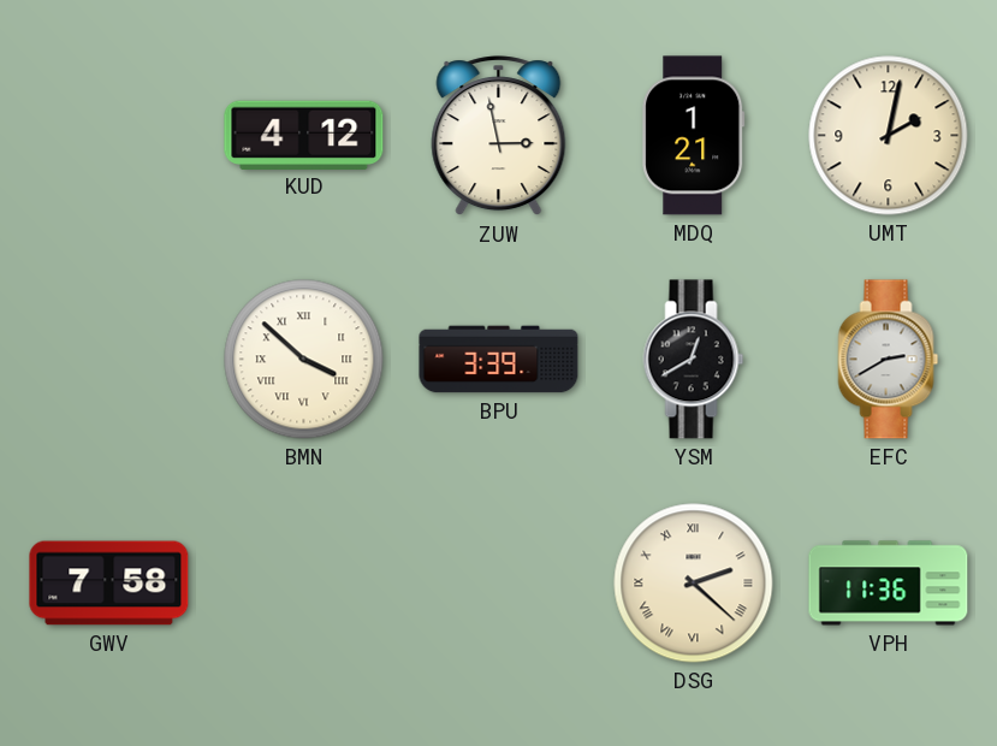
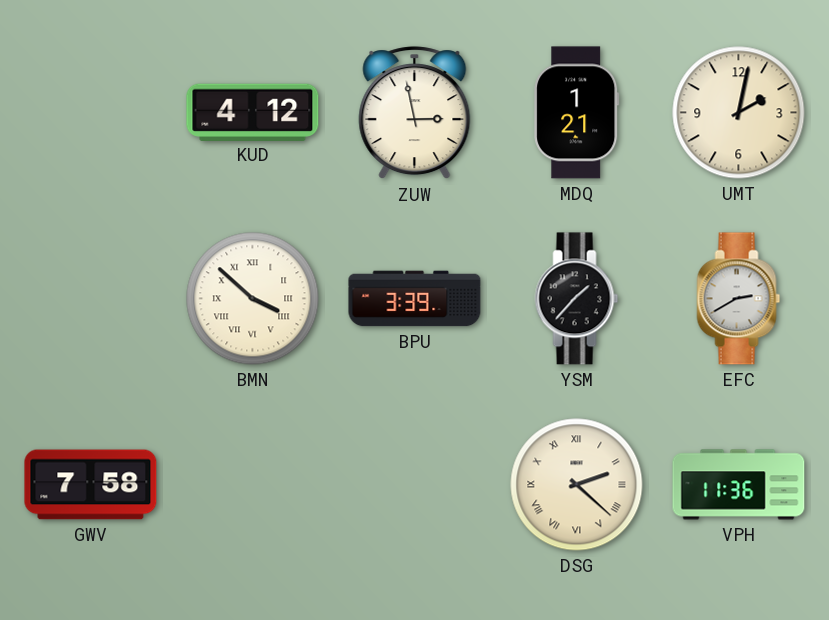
YSM: 12:40 -> 1:37
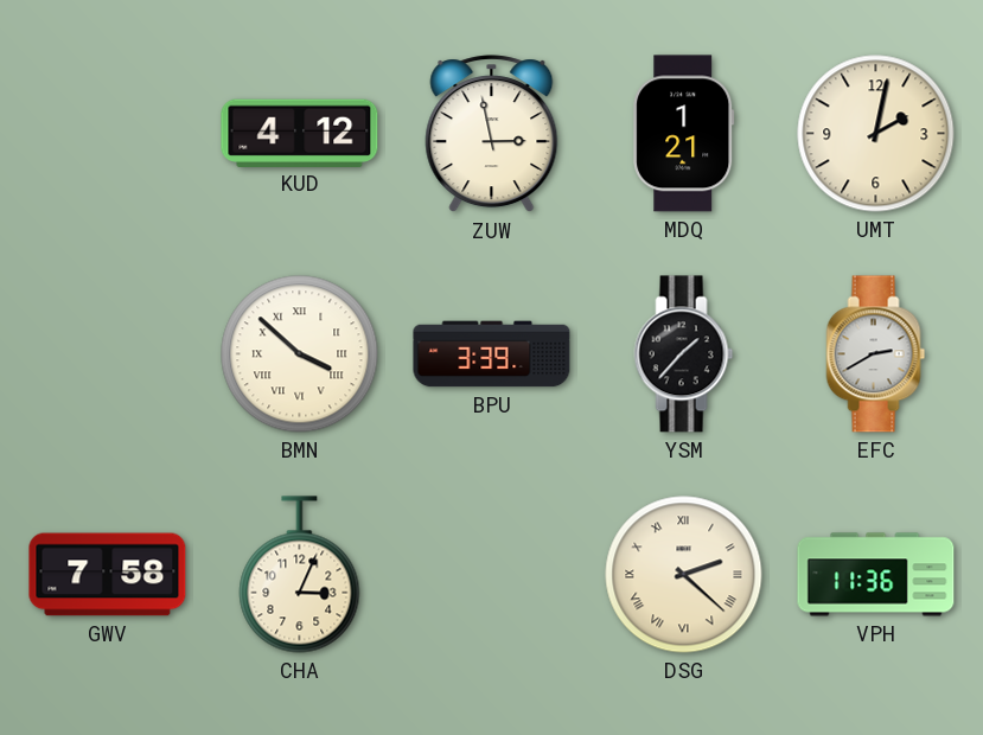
CHA: none -> 3:04
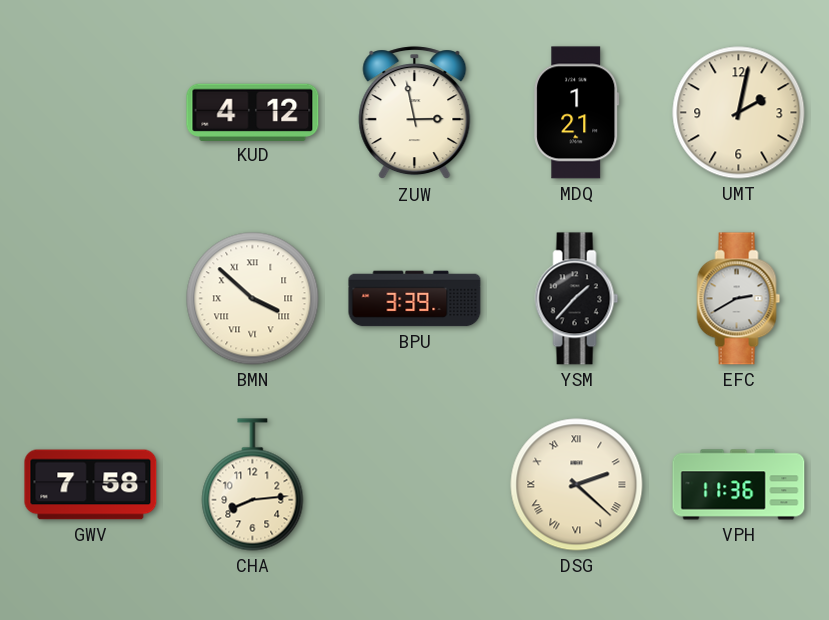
CHA: 3:04 -> 8:14
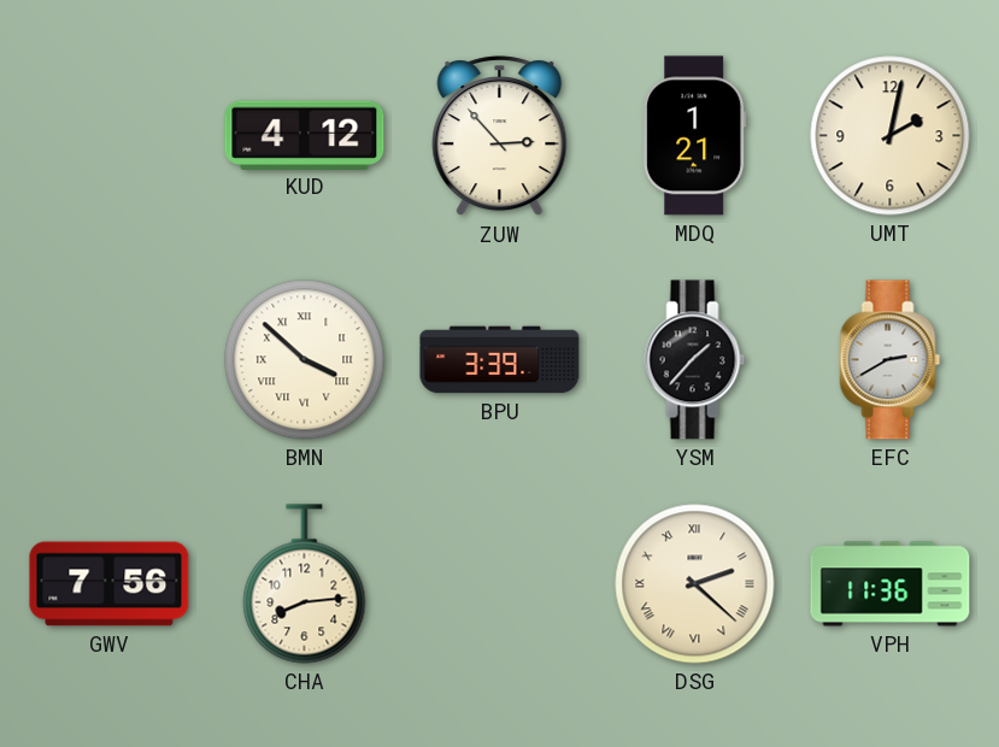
ZUW: 2:58 -> 2:53
GWV: 7:58 -> 7:56
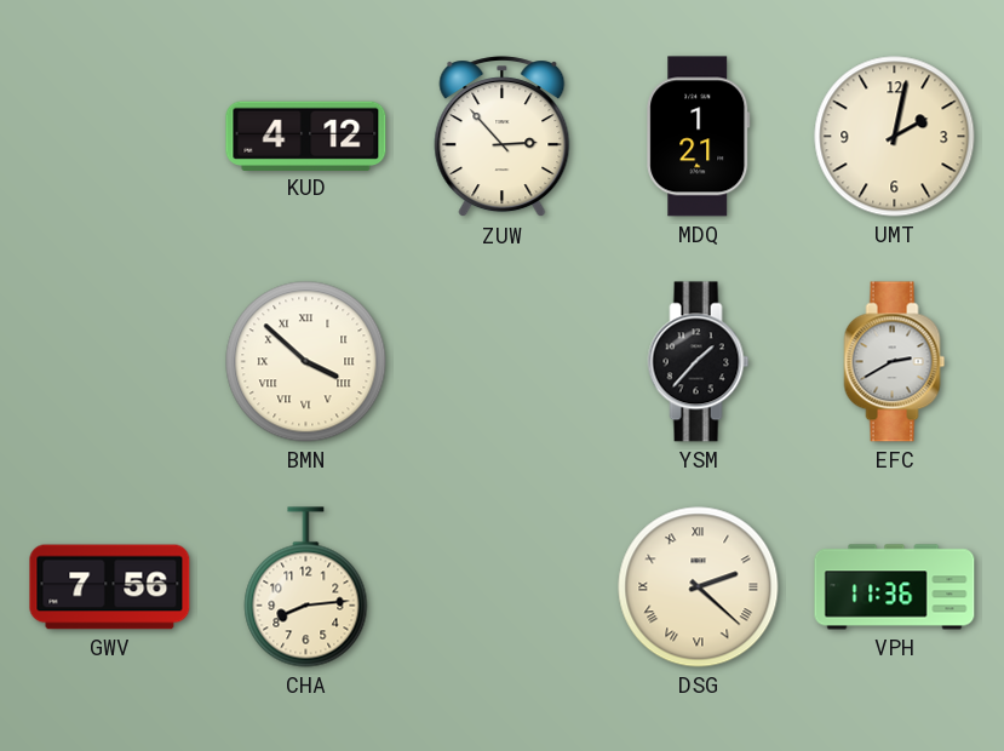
BPU: 3:39 -> none
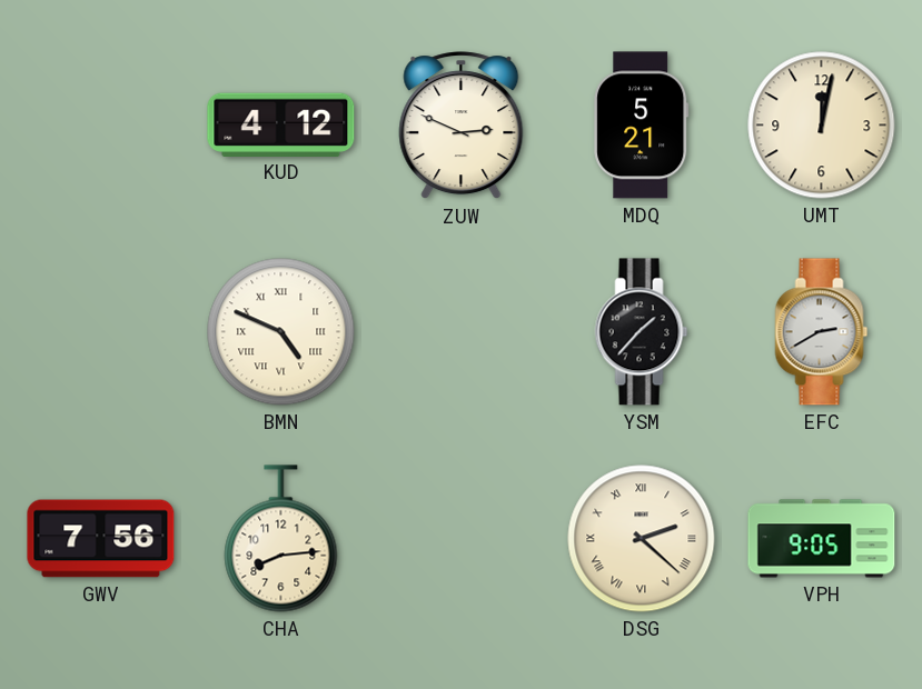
ZUW: 2:53 -> 2:49
MDQ: 1:21 -> 5:21
UMT: 2:02 -> 12:02
BMN: 3:52 -> 4:49
VPH: 11:36 -> 9:05
